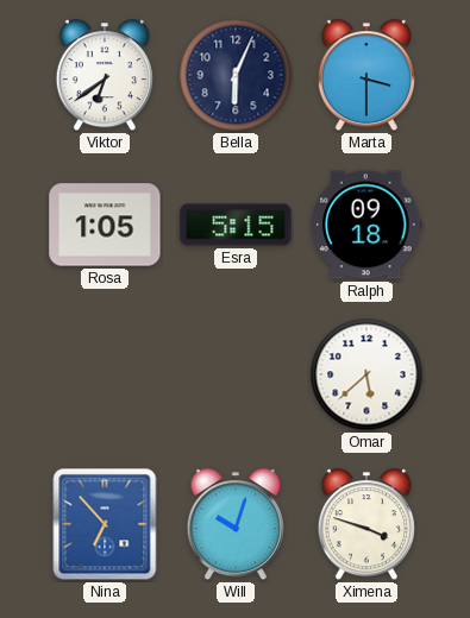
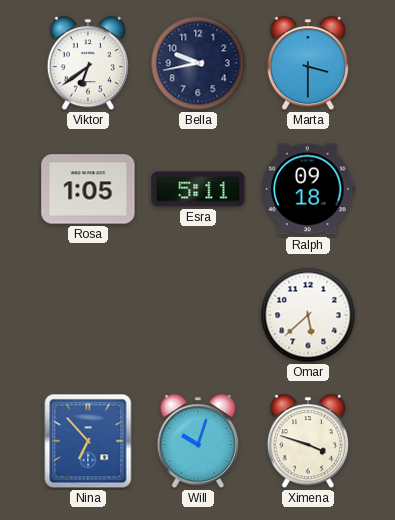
Bella: 6:04 -> 9:43
Esra: 5:15 -> 5:11
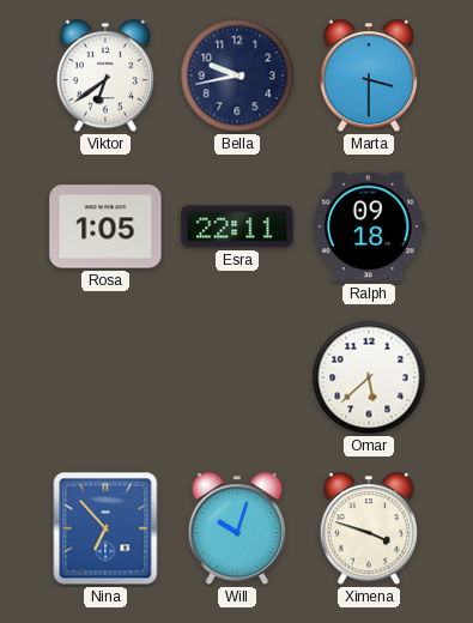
Esra: 5:11 -> 22:11
